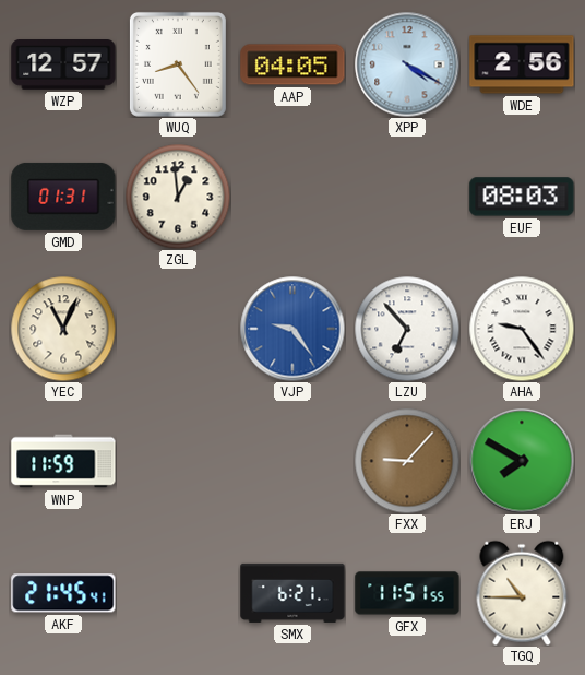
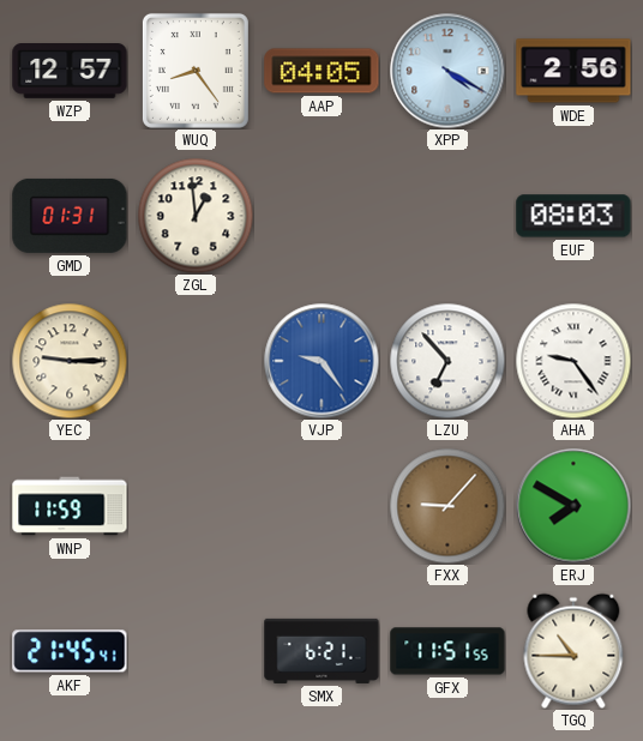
YEC: 11:04 -> 9:15
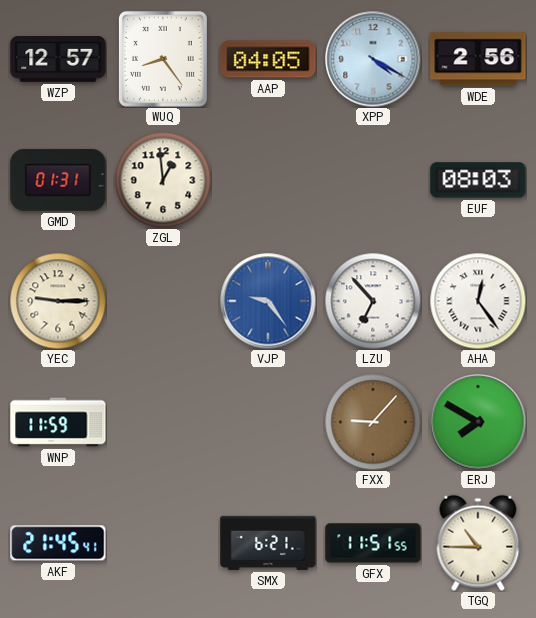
AHA: 9:24 -> 12:24
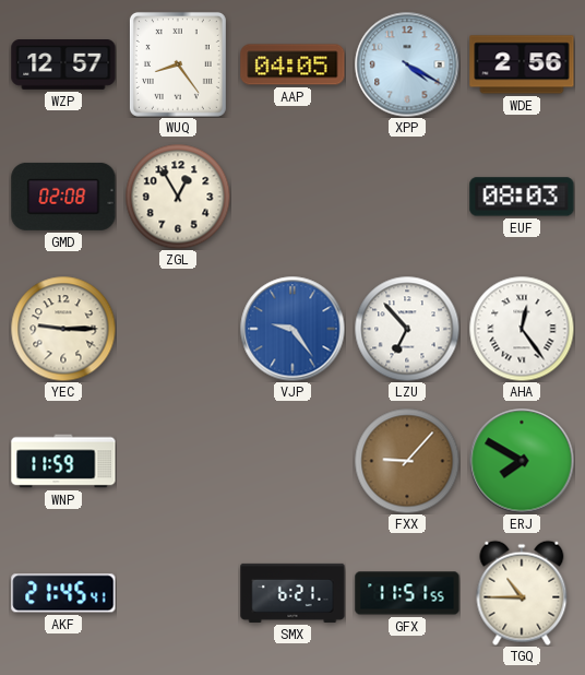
GMD: 01:31 -> 02:08
ZGL: 12:59 -> 12:55
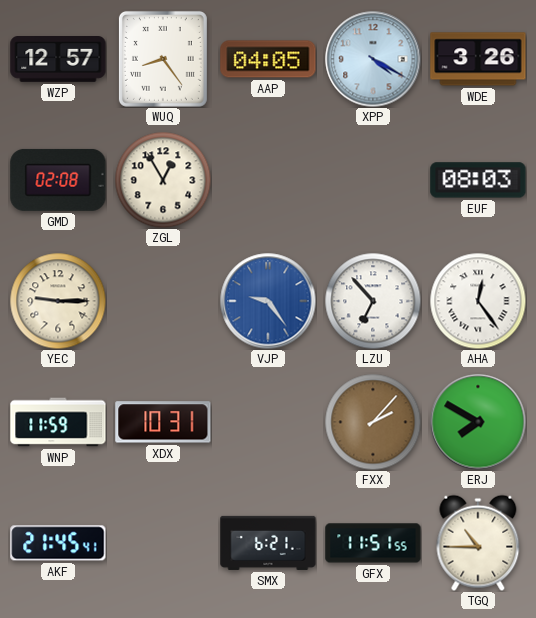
WDE: 2:56 -> 3:26
XDX: none -> 10:31
FXX: 9:07 -> 2:07
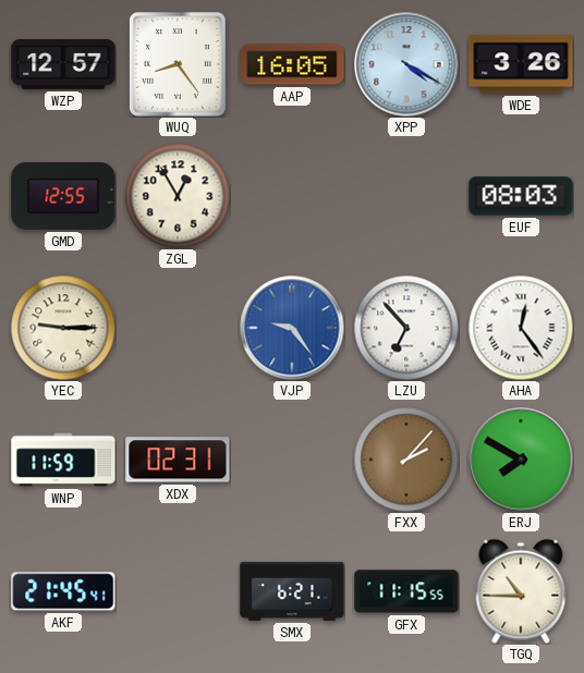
AAP: 04:05 -> 16:05
GMD: 02:08 -> 12:55
XDX: 10:31 -> 02:31
GFX: 11:51 -> 11:15
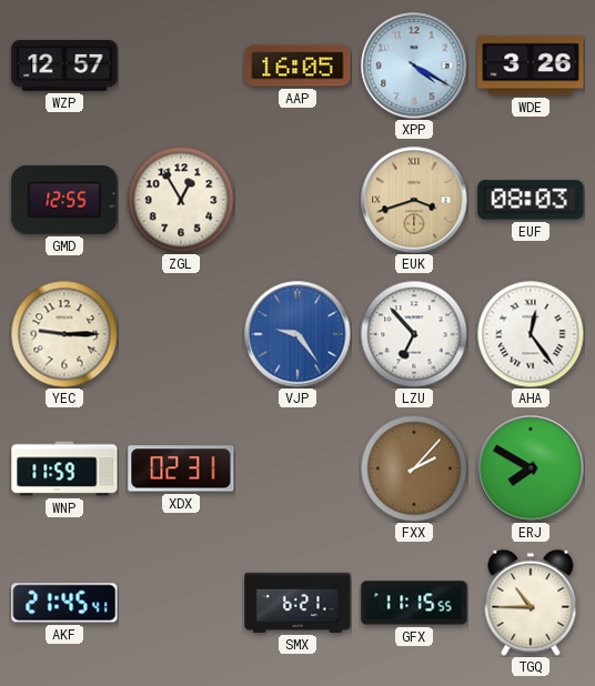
WUQ: 8:24 -> none
EUK: none -> 3:42
